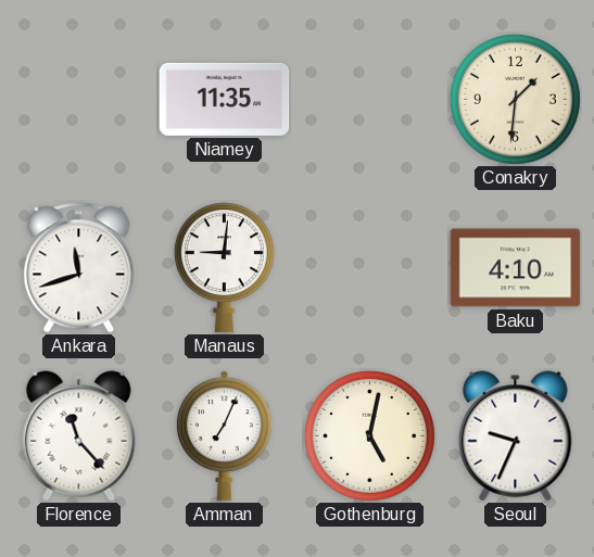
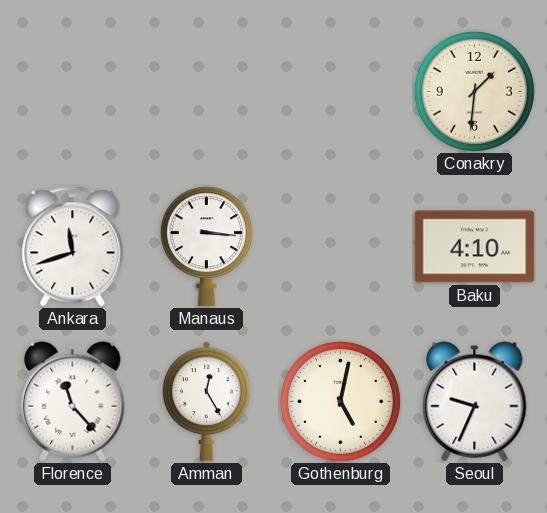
Niamey: 11:35 -> none
Manaus: 9:01 -> 3:16
Amman: 7:04 -> 12:25
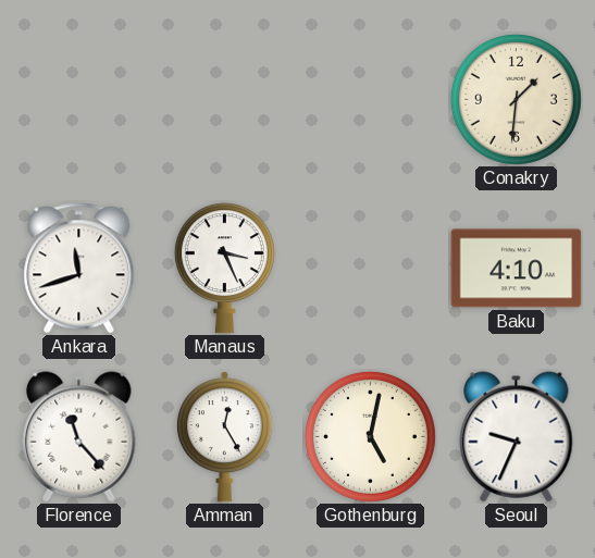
Manaus: 3:16 -> 3:26
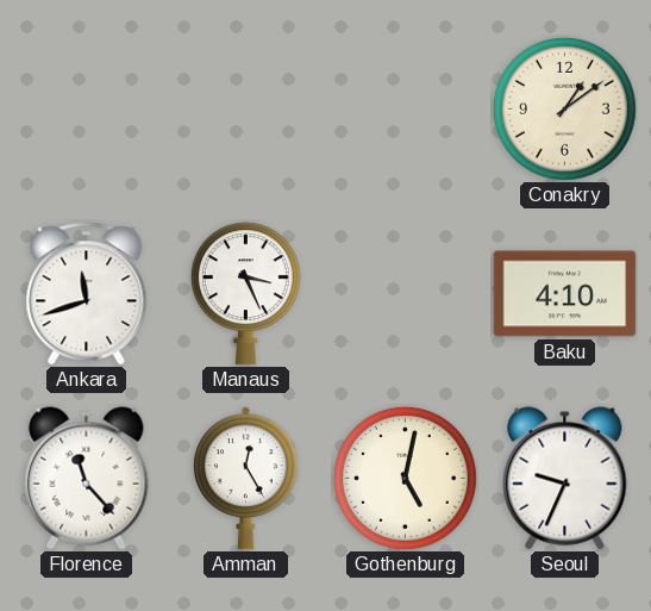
Conakry: 1:31 -> 1:09
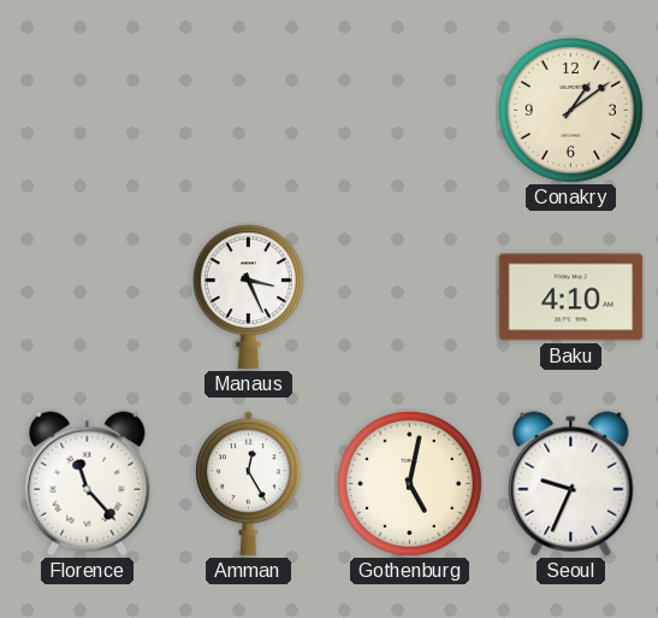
Ankara: 11:42 -> none
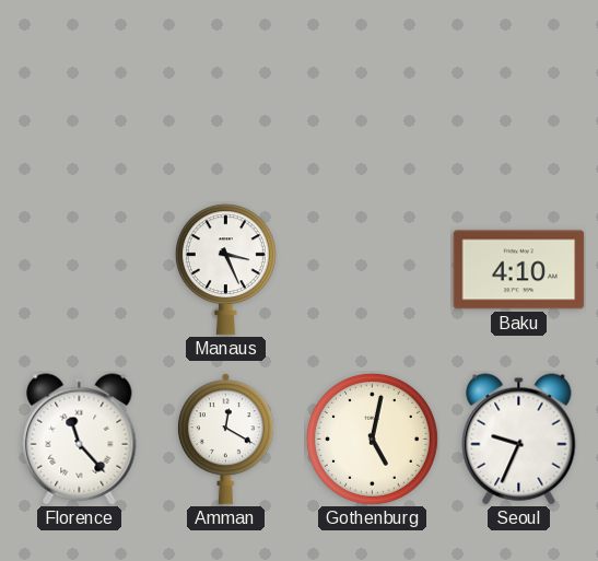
Conakry: 1:09 -> none
Amman: 12:25 -> 12:20
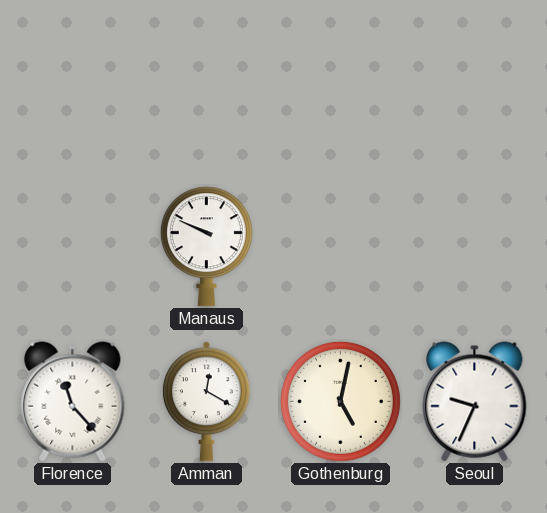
Manaus: 3:26 -> 9:49
Baku: 4:10 -> none
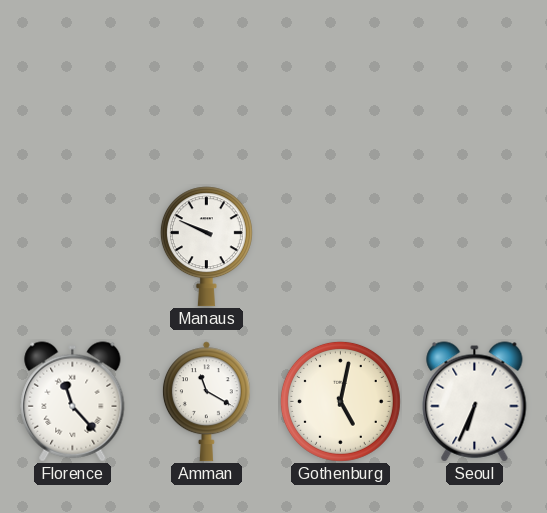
Amman: 12:20 -> 11:20
Seoul: 9:34 -> 6:34
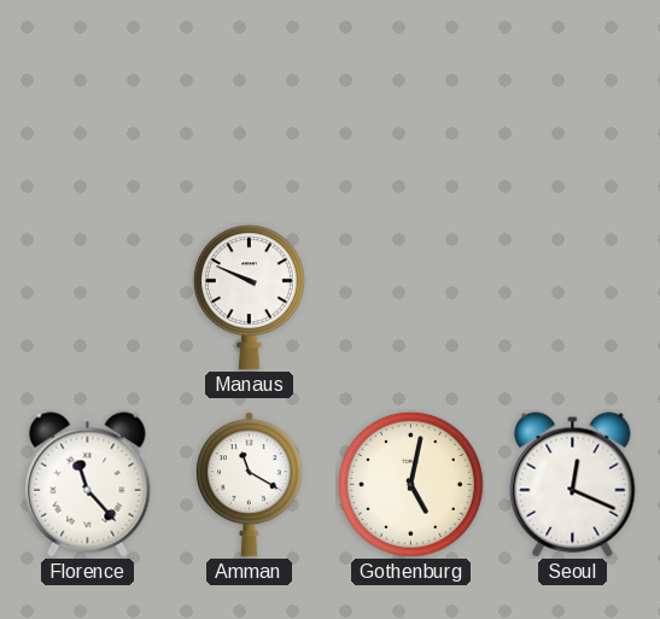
Seoul: 6:34 -> 12:19
